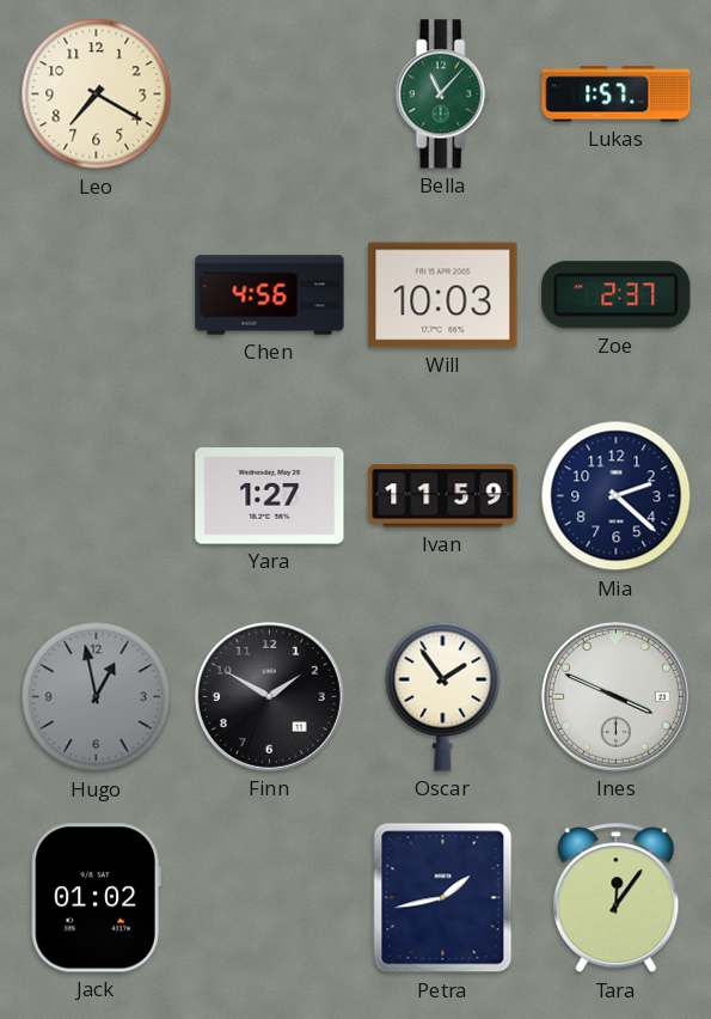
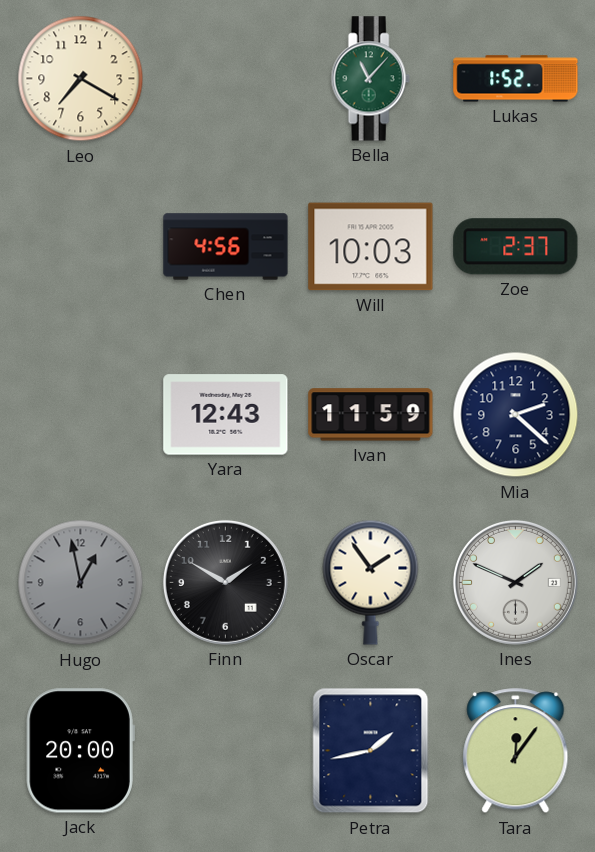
Lukas: 1:57 -> 1:52
Yara: 1:27 -> 12:43
Ines: 3:49 -> 1:49
Jack: 01:02 -> 20:00
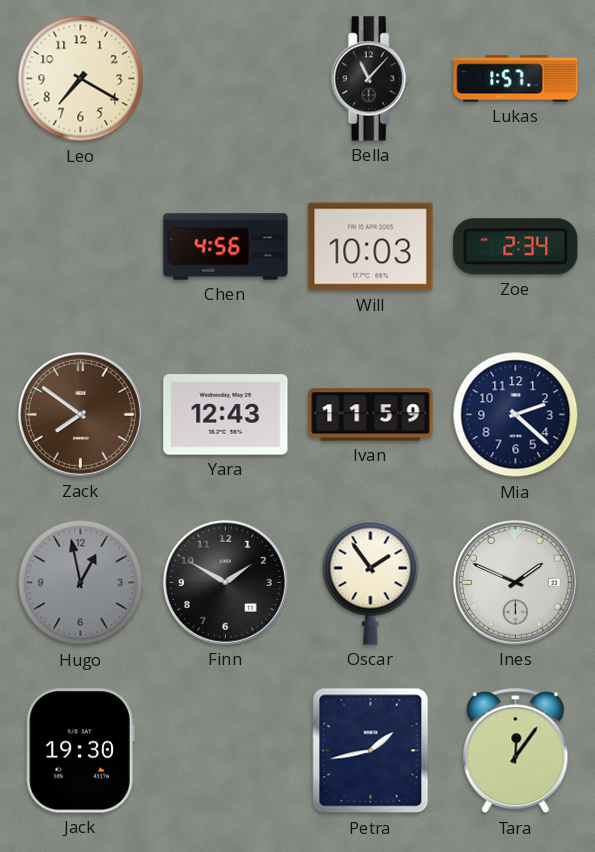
Bella dial: green -> black
Lukas: 1:52 -> 1:57
Zoe: 2:37 -> 2:34
Zack: none -> 7:51
Jack: 20:00 -> 19:30
